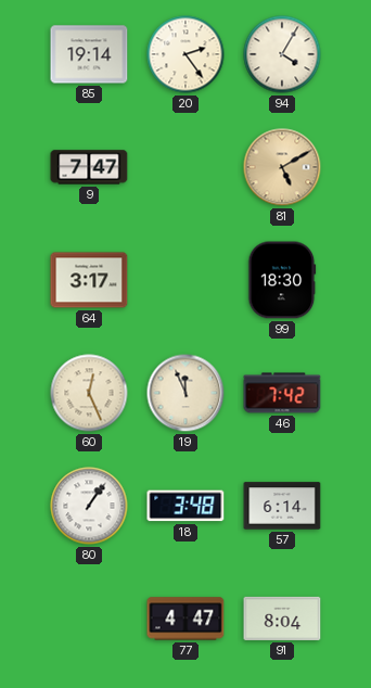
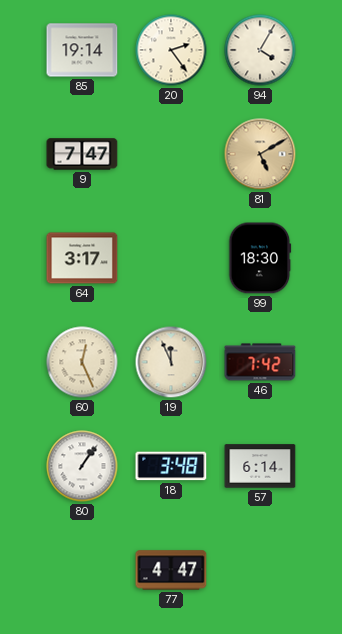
91: 8:04 -> none
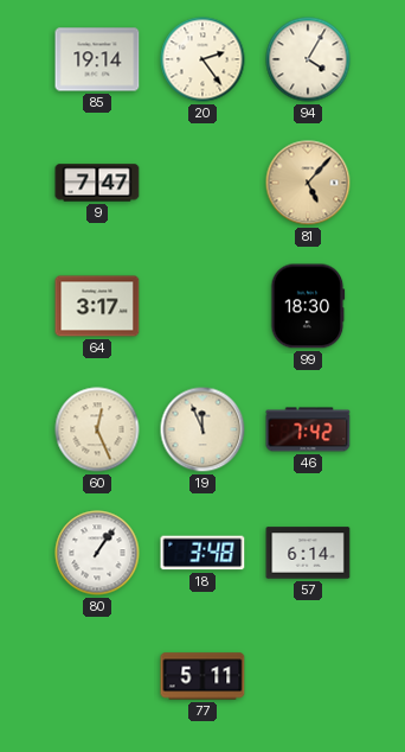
81: 5:10 -> 5:07
77: 4:47 -> 5:11
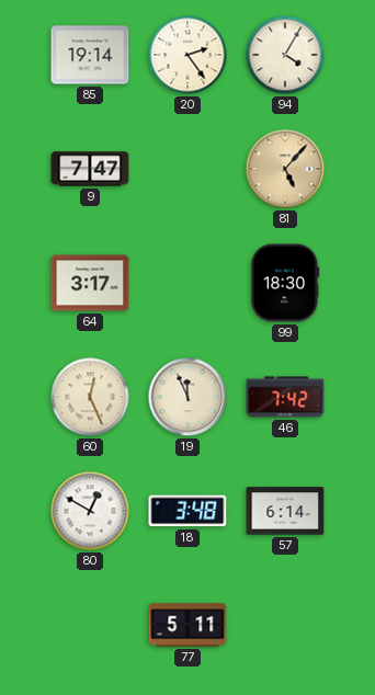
80: 1:06 -> 12:50
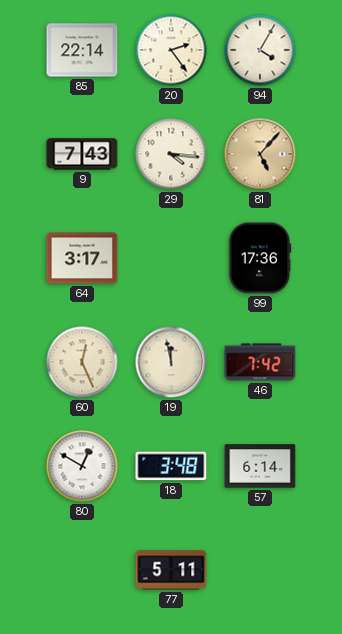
85: 19:14 -> 22:14
9: 7:47 -> 7:43
29: none -> 4:16
99: 18:30 -> 17:36
19: 11:56 -> 11:58
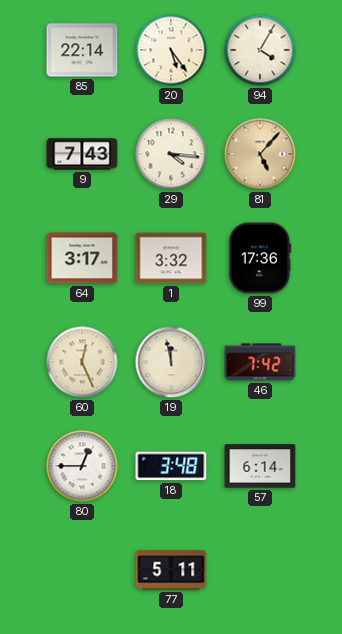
20: 2:24 -> 5:24
1: none -> 3:32
80: 12:50 -> 12:45
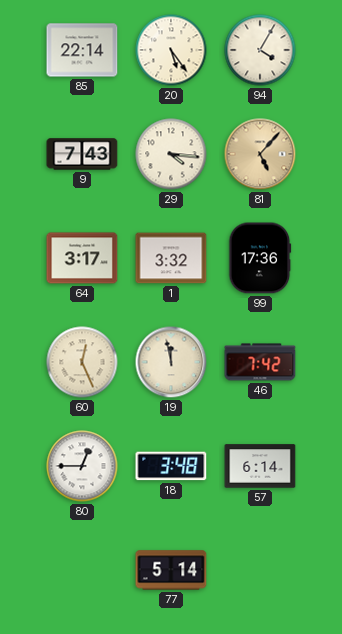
77: 5:11 -> 5:14
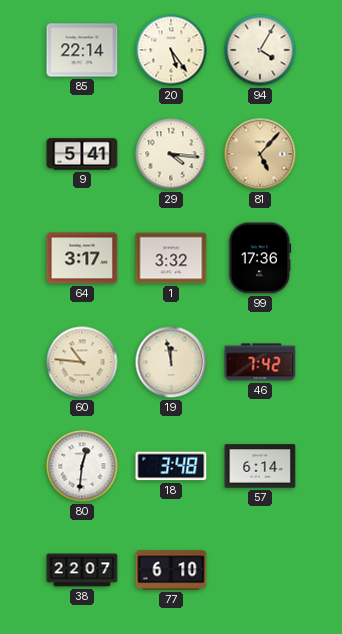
9: 7:43 -> 5:41
60: 12:26 -> 10:46
80: 12:45 -> 12:31
38: none -> 22:07
77: 5:14 -> 6:10
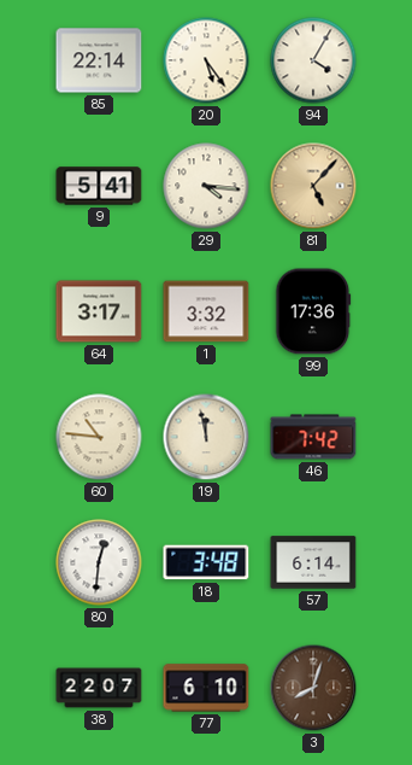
3: none -> 8:03
